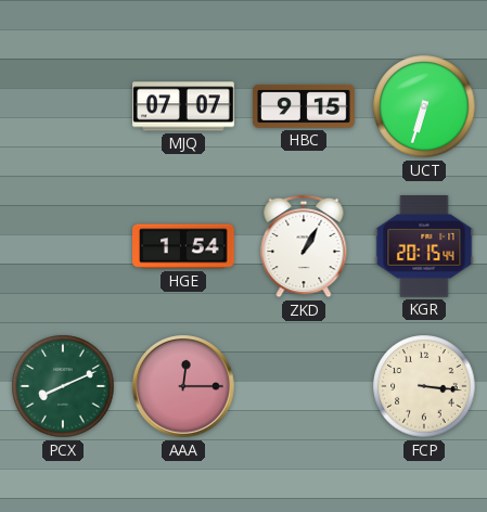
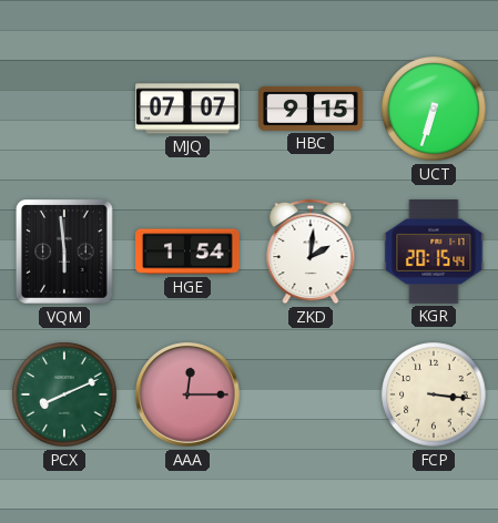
VQM: none -> 5:59
ZKD: 1:05 -> 2:01
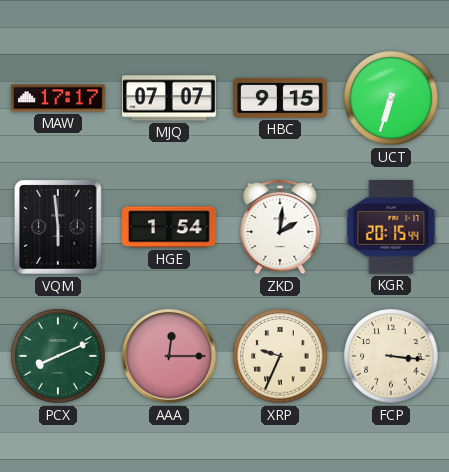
MAW: none -> 17:17
XRP: none -> 9:34
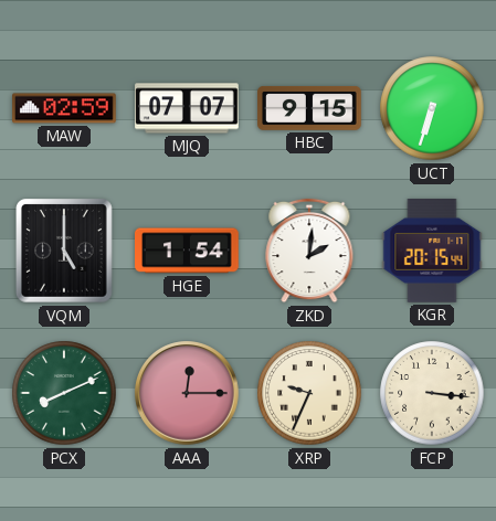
MAW: 17:17 -> 02:59
VQM: 5:59 -> 5:00
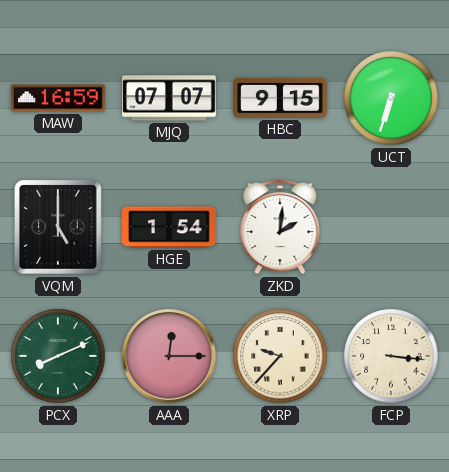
MAW: 02:59 -> 16:59
KGR: 20:15 -> none
XRP: 9:34 -> 9:37
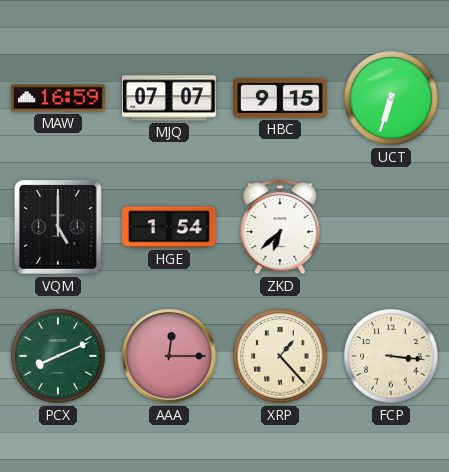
ZKD: 2:01 -> 6:38
XRP: 9:37 -> 1:23
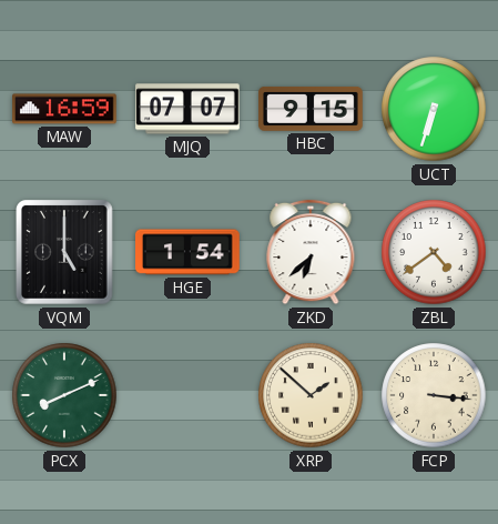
ZBL: none -> 4:39
AAA: 12:15 -> none
XRP: 1:23 -> 1:52
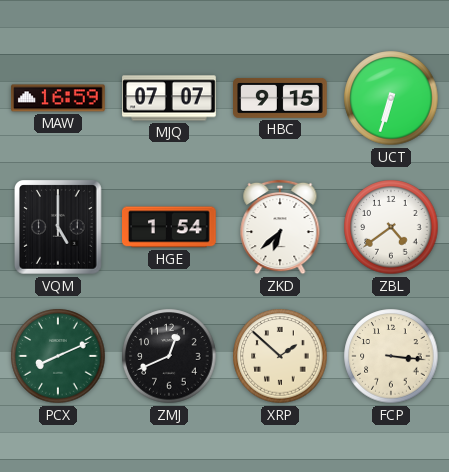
ZMJ: none -> 12:41
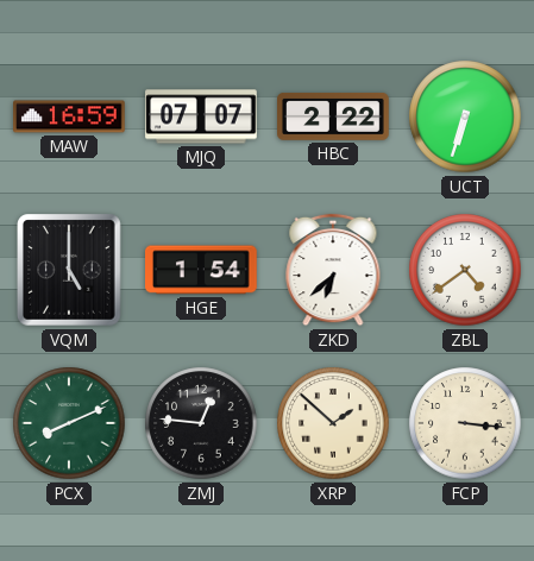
HBC: 9:15 -> 2:22
ZMJ: 12:41 -> 12:46
